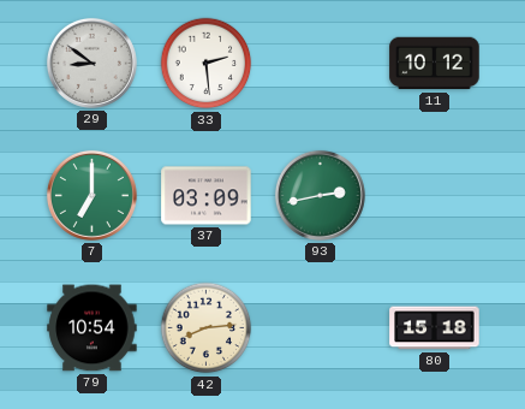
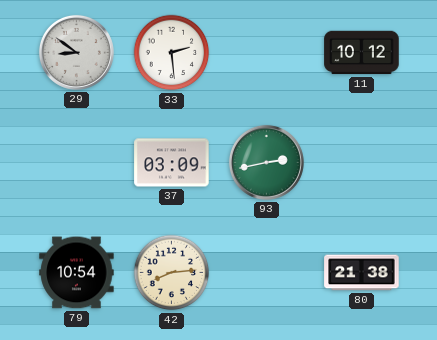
7: 7:00 -> none
80: 15:18 -> 21:38
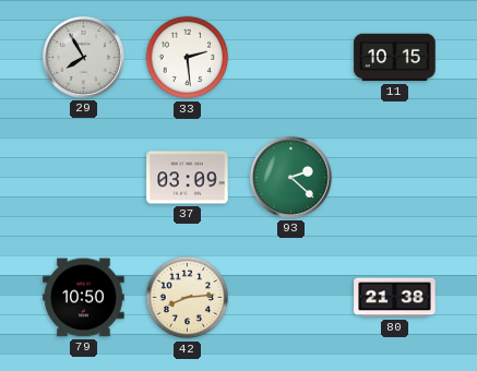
29: 8:51 -> 7:55
11: 10:12 -> 10:15
93: 2:43 -> 2:22
79: 10:54 -> 10:50
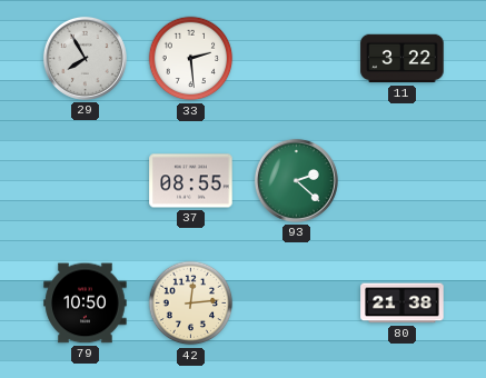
11: 10:15 -> 3:22
37: 03:09 -> 08:55
42: 8:14 -> 12:14
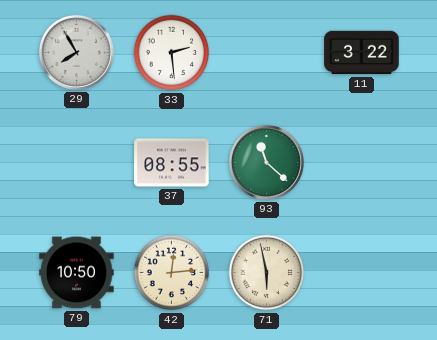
93: 2:22 -> 11:22
71: none -> 5:58
80: 21:38 -> none
